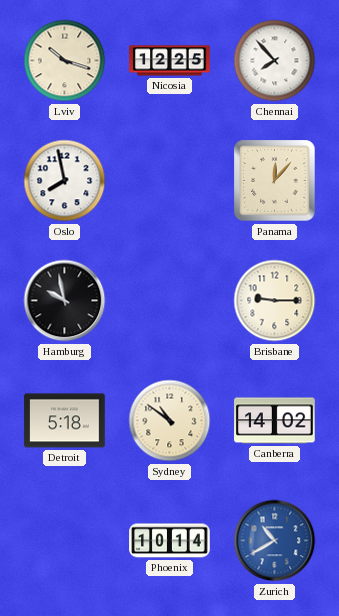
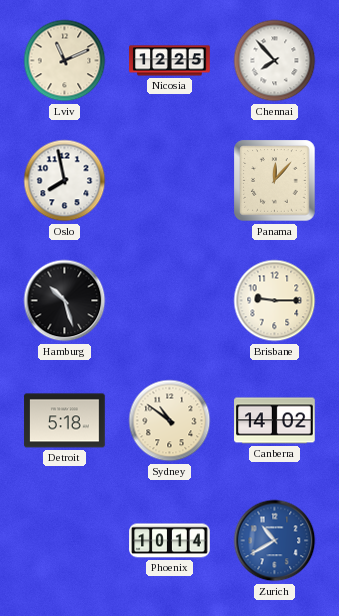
Lviv: 10:18 -> 11:11
Hamburg: 9:58 -> 10:27
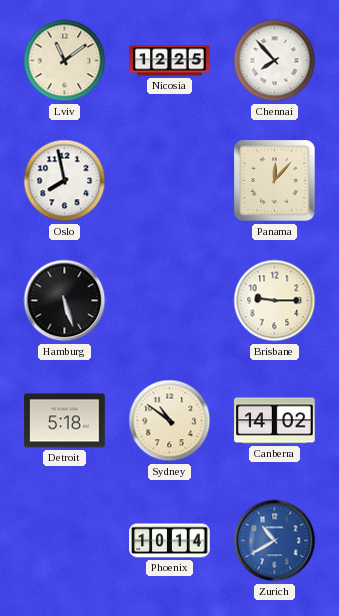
Lviv: 11:11 -> 11:09
Hamburg: 10:27 -> 5:27
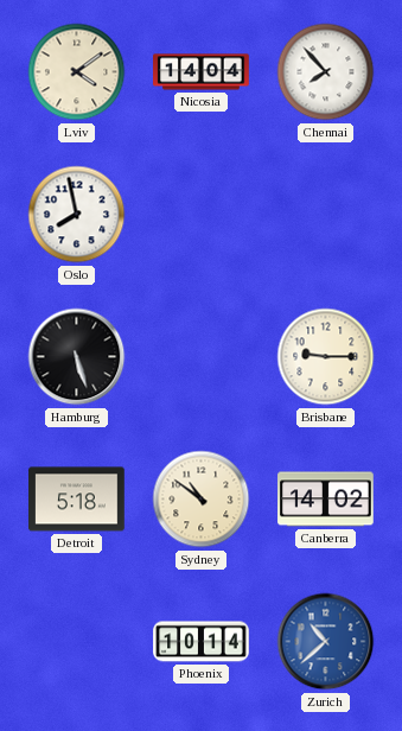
Lviv: 11:09 -> 4:09
Nicosia: 12:25 -> 14:04
Panama: 12:07 -> none
Zurich: 10:40 -> 10:38
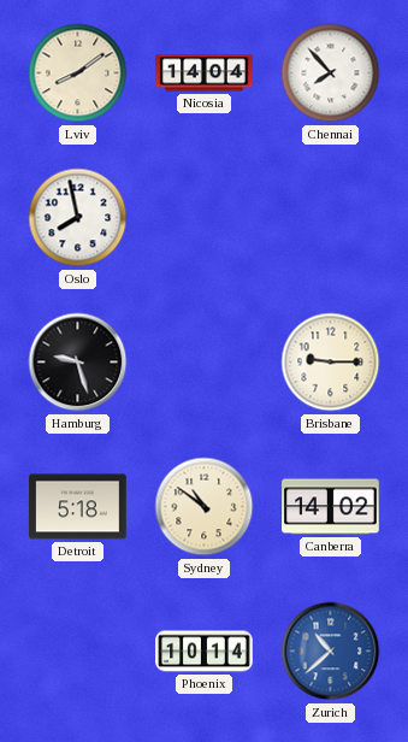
Lviv: 4:09 -> 8:09
Hamburg: 5:27 -> 9:27
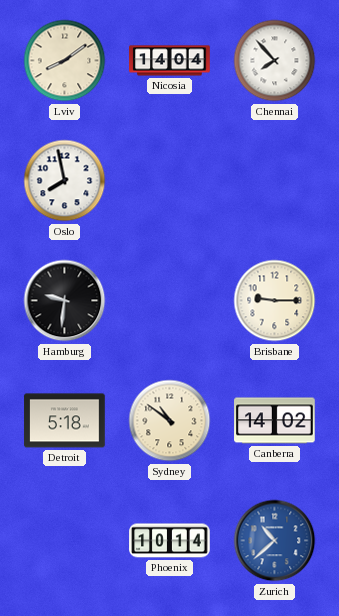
Hamburg: 9:27 -> 9:31
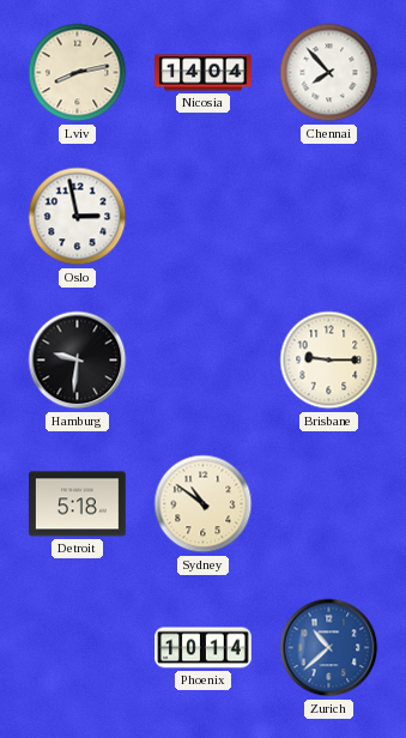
Lviv: 8:09 -> 8:13
Oslo: 7:58 -> 2:58
Canberra: 14:02 -> none
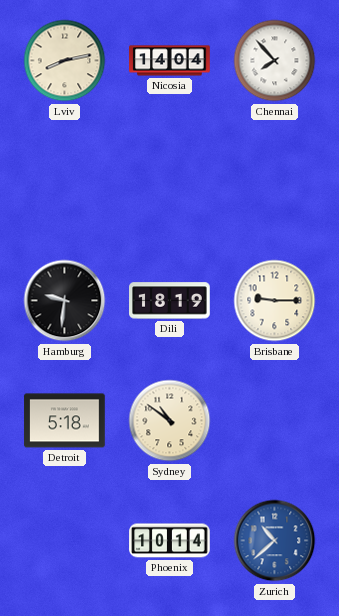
Oslo: 2:58 -> none
Dili: none -> 18:19
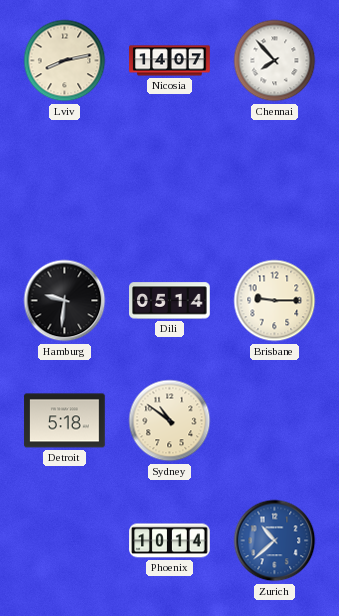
Nicosia: 14:04 -> 14:07
Dili: 18:19 -> 05:14
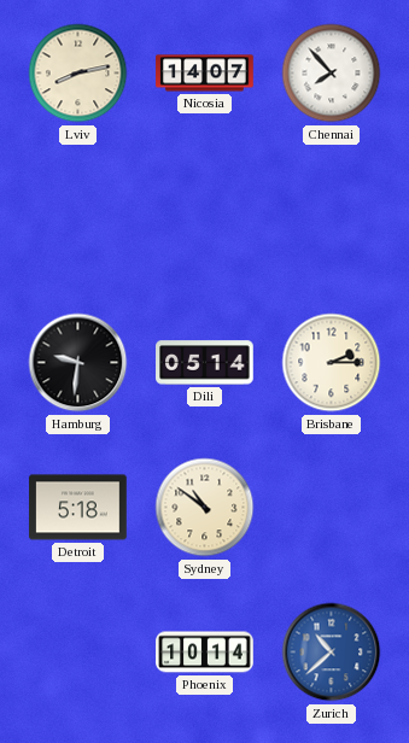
Brisbane: 9:15 -> 2:15
